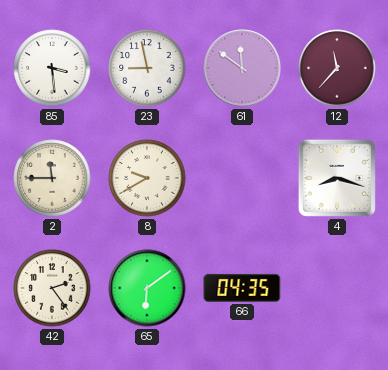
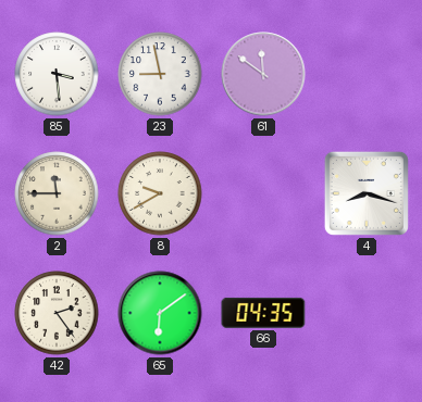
12: 11:37 -> none
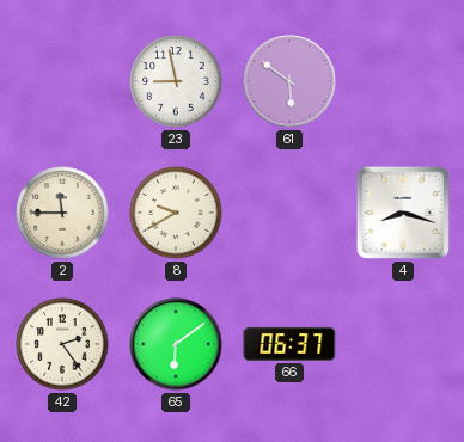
85: 3:29 -> none
61: 11:51 -> 5:51
66: 04:35 -> 06:37
